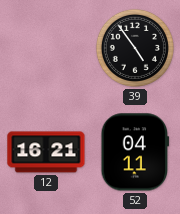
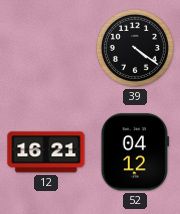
39: 4:54 -> 4:21
52: 04:11 -> 04:12
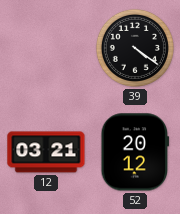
12: 16:21 -> 03:21
52: 04:12 -> 20:12
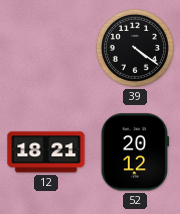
12: 03:21 -> 18:21
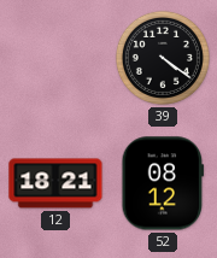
52: 20:12 -> 08:12
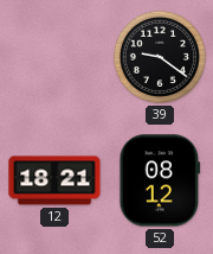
39: 4:21 -> 9:21
